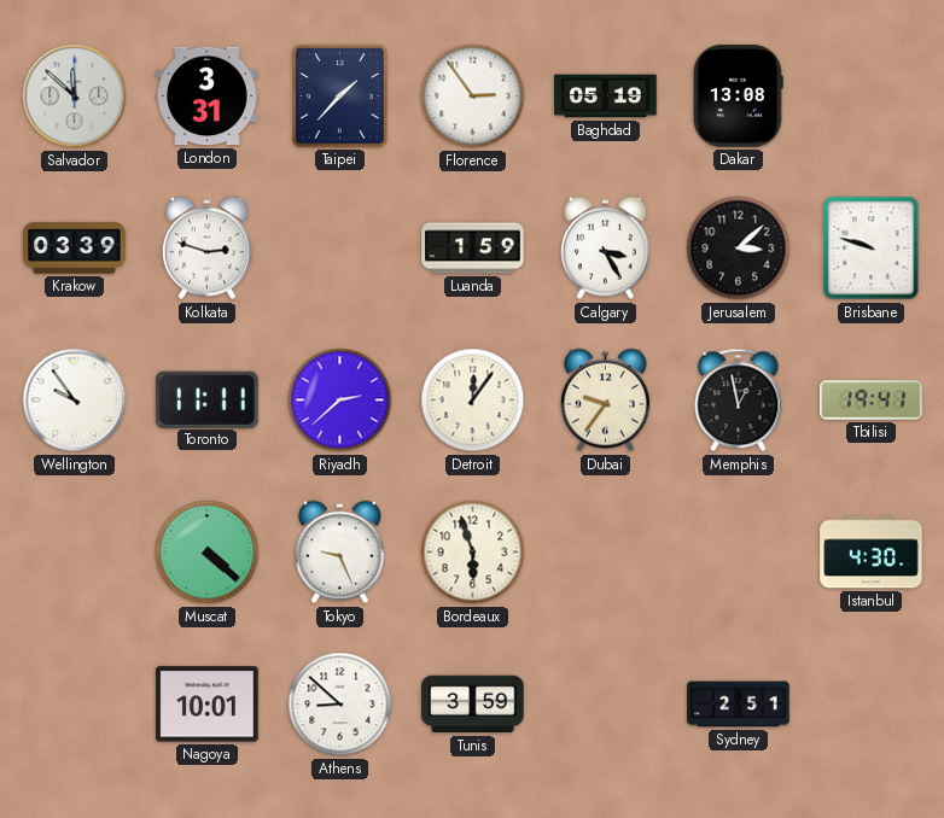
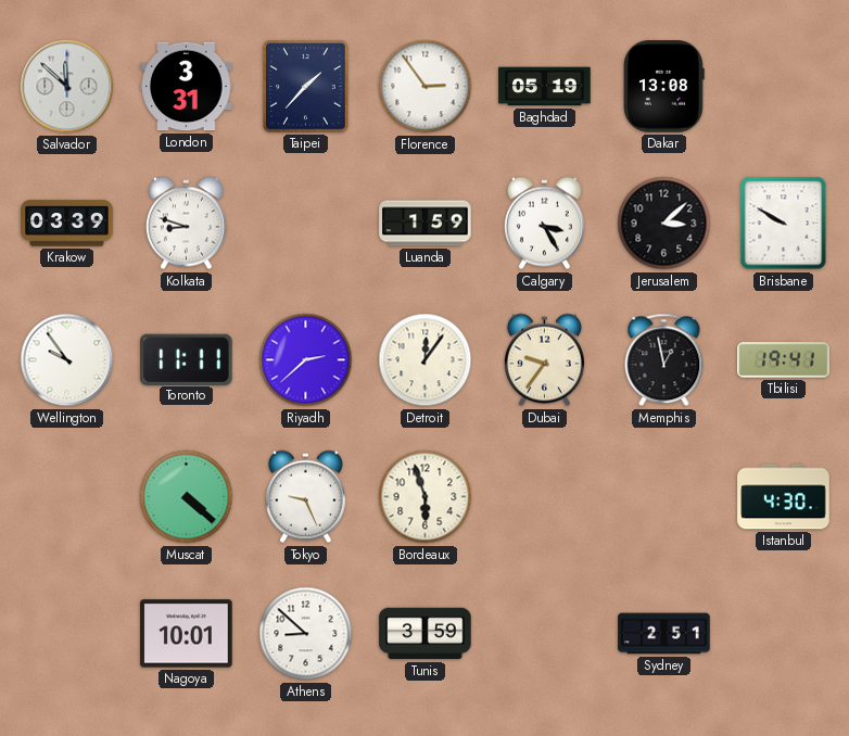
Kolkata: 2:48 -> 8:48
Brisbane: 9:48 -> 9:50
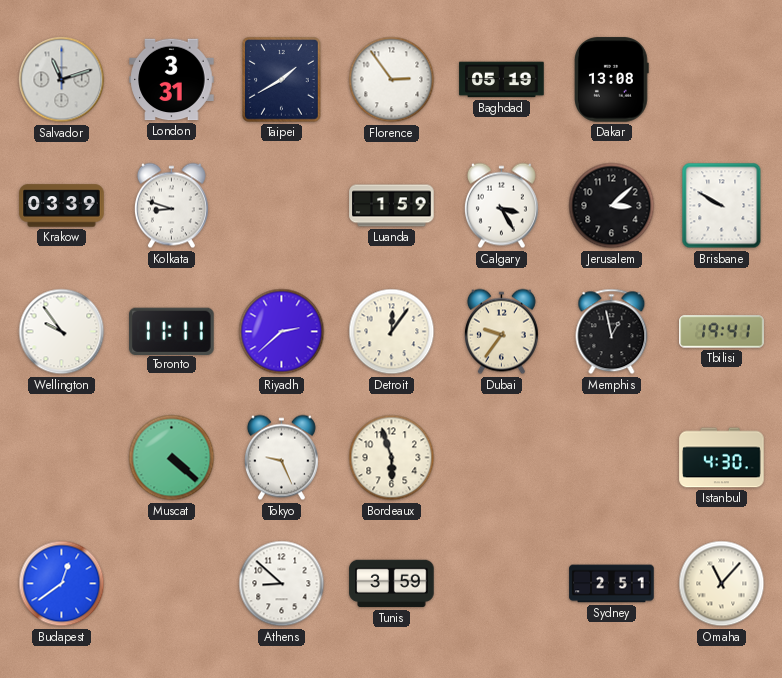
Salvador: 11:52 -> 11:12
Taipei: 1:37 -> 1:40
Budapest: none -> 12:39
Nagoya: 10:01 -> none
Omaha: none -> 11:07
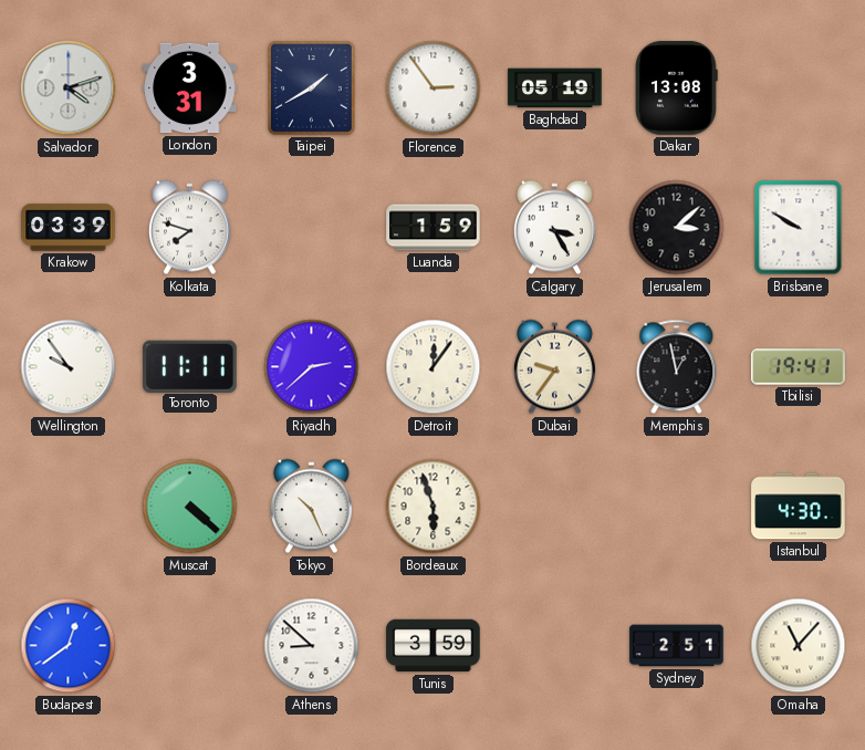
Salvador: 11:12 -> 4:12
Kolkata: 8:48 -> 7:48
Tokyo: 9:26 -> 10:26
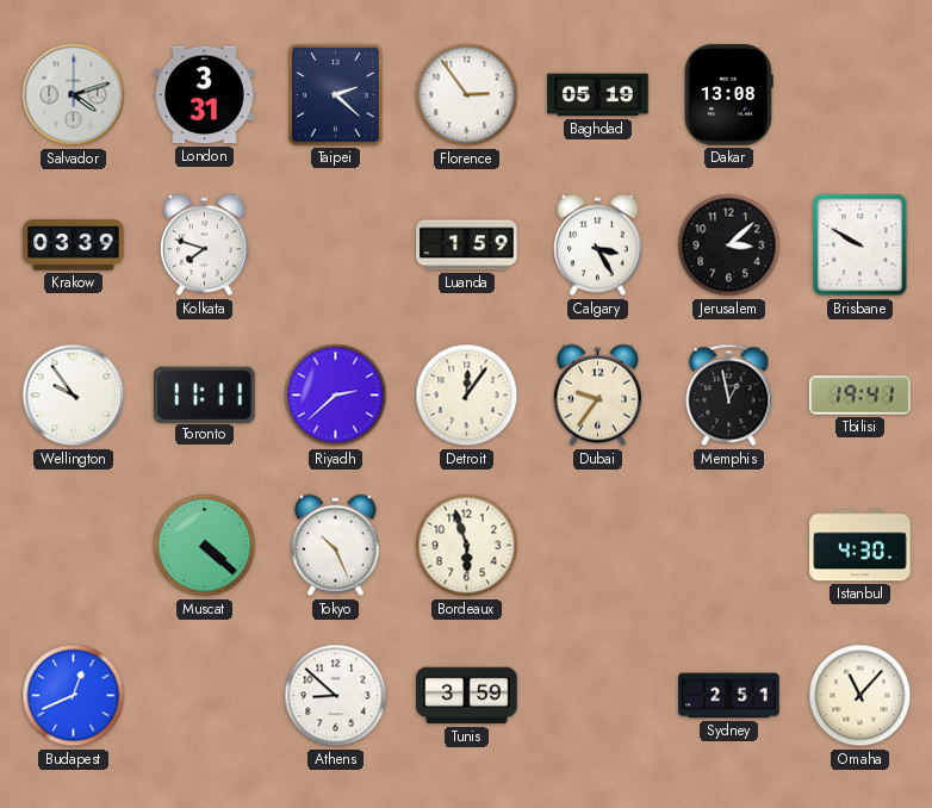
Taipei: 1:40 -> 2:22
Budapest: 12:39 -> 12:41
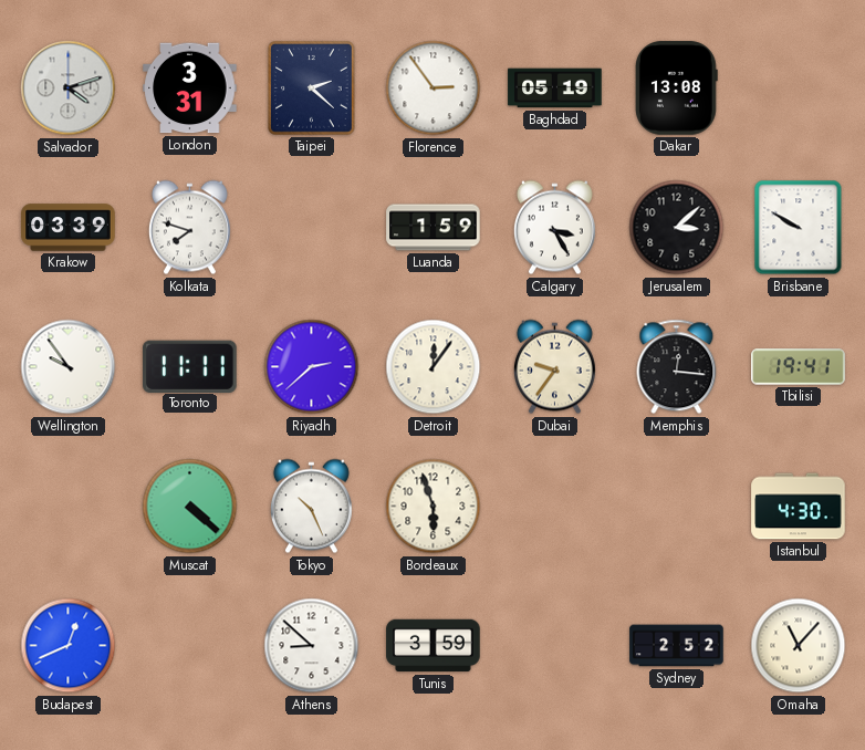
Memphis: 12:58 -> 12:16
Sydney: 2:51 -> 2:52
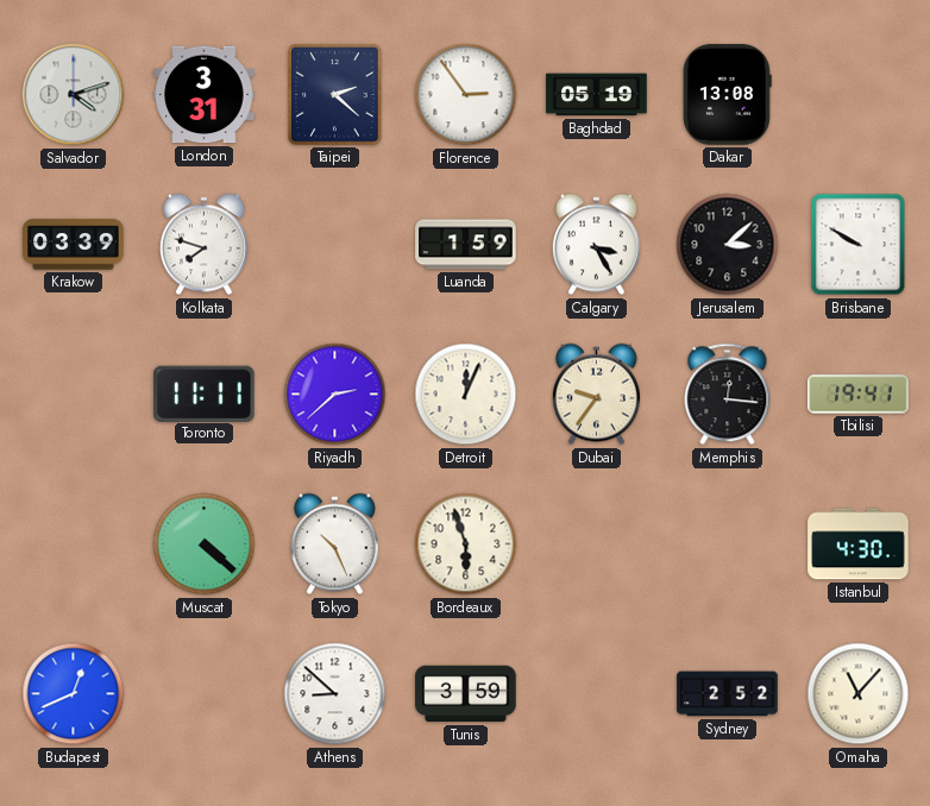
Wellington: 9:54 -> none
Detroit: 12:06 -> 12:04
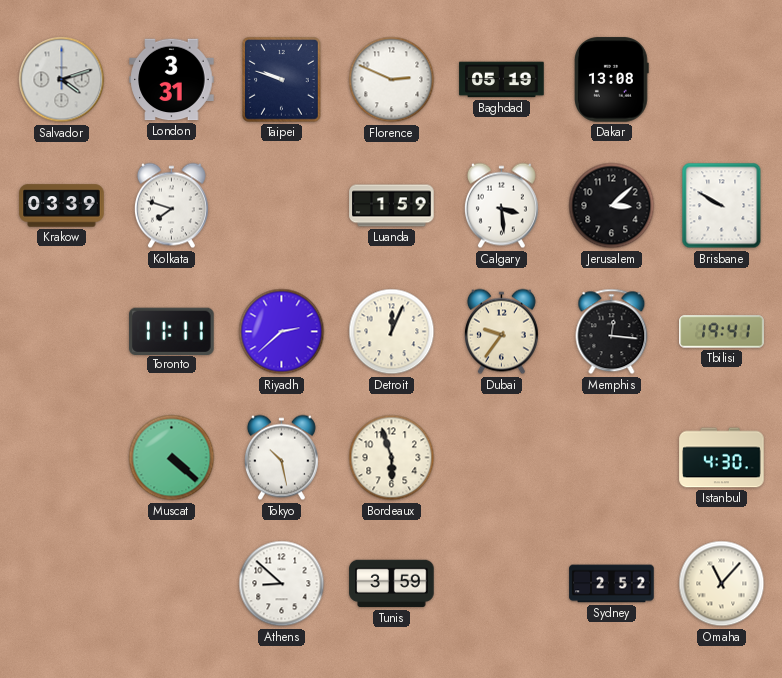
Taipei: 2:22 -> 9:48
Florence: 2:54 -> 2:49
Calgary: 3:25 -> 3:29
Tokyo: 10:26 -> 10:28
Budapest: 12:41 -> none
